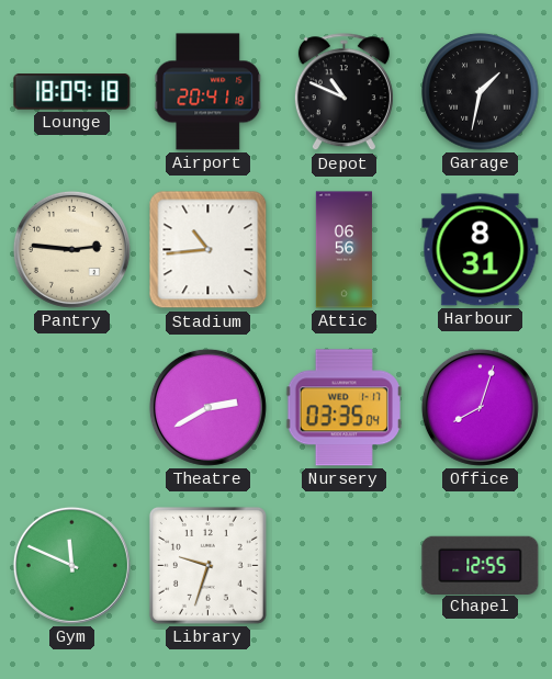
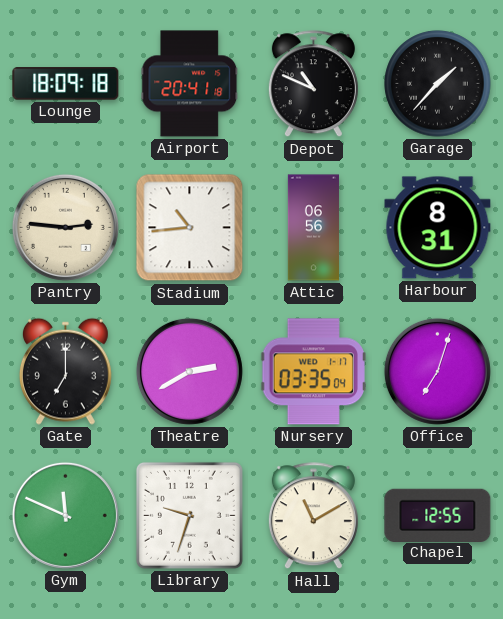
Garage: 1:32 -> 1:37
Gate: none -> 7:00
Office: 8:03 -> 7:03
Hall: none -> 11:10
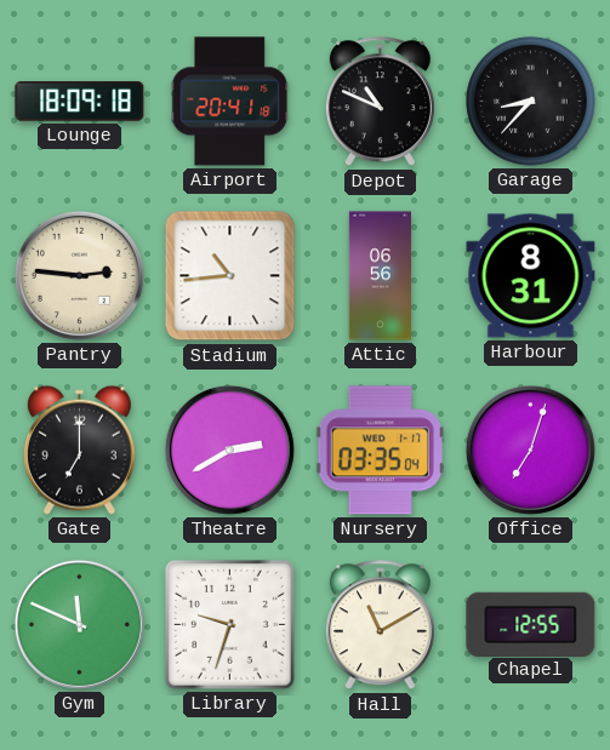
Garage: 1:37 -> 8:37
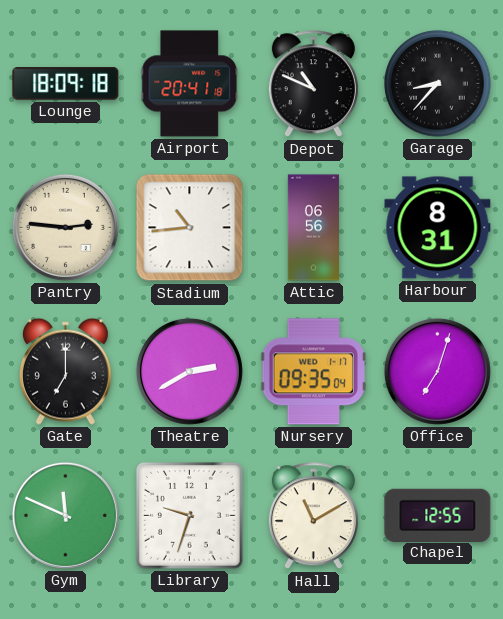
Nursery: 03:35 -> 09:35
